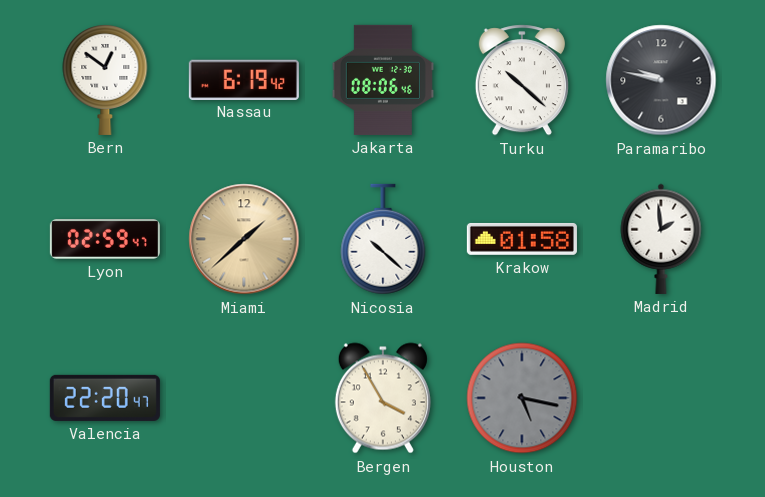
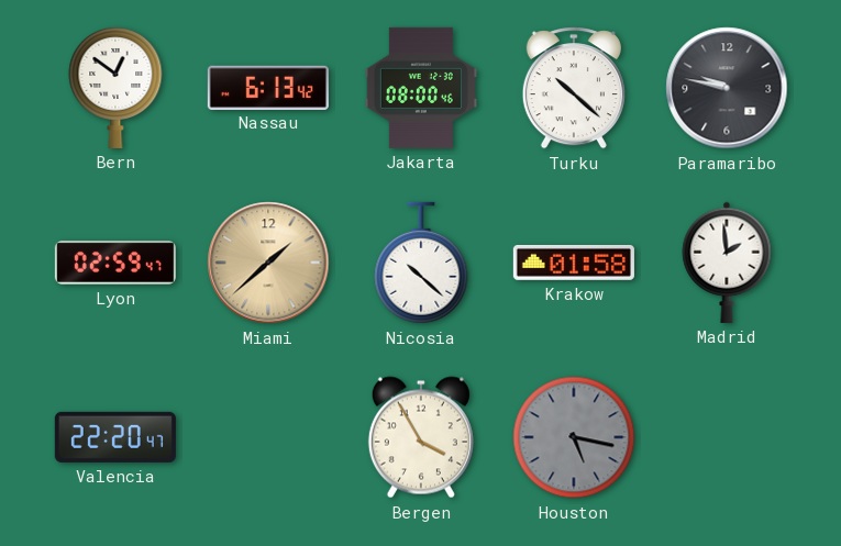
Nassau: 6:19 -> 6:13
Jakarta: 08:06 -> 08:00
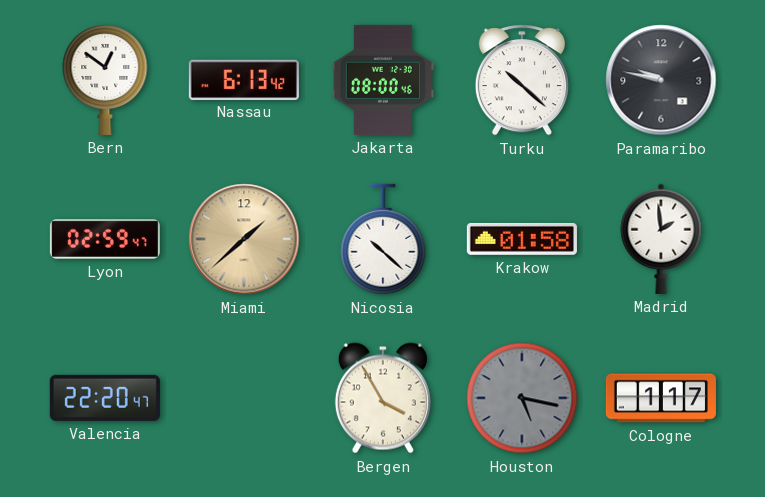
Cologne: none -> 1:17
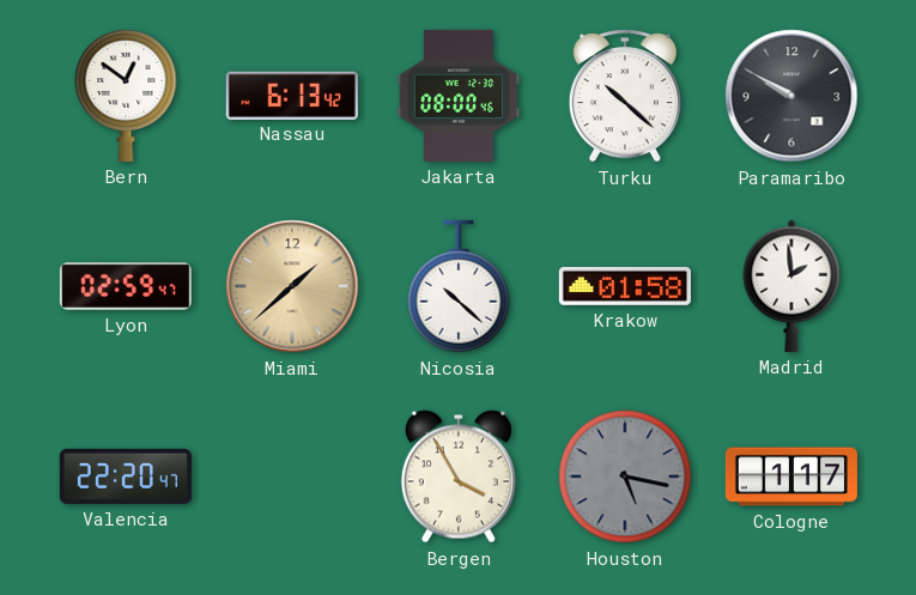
Paramaribo: 9:47 -> 9:50
